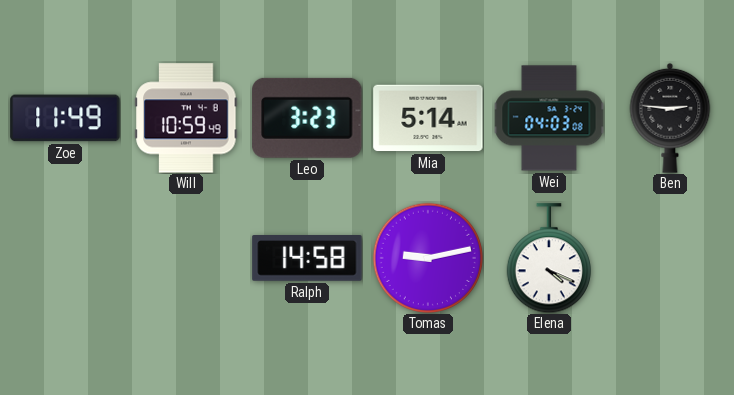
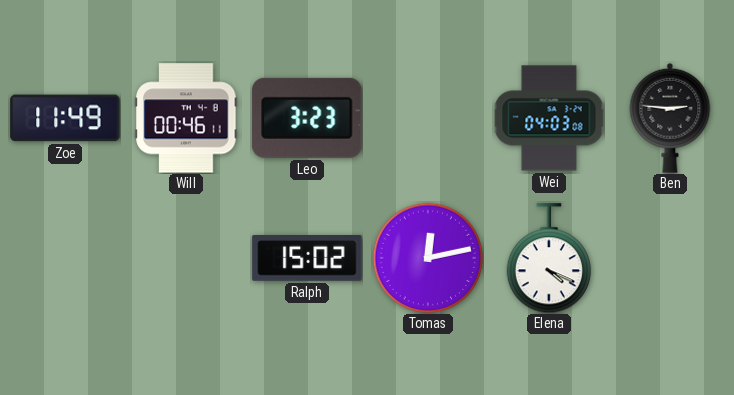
Will: 10:59 -> 00:46
Mia: 5:14 -> none
Ralph: 14:58 -> 15:02
Tomas: 9:13 -> 12:13
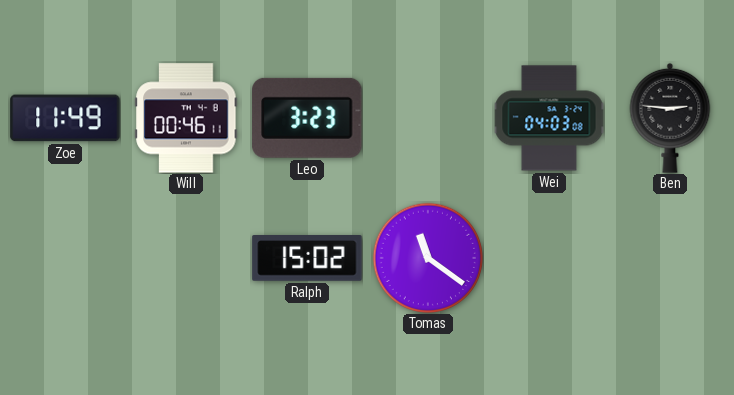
Tomas: 12:13 -> 11:21
Elena: 4:19 -> none
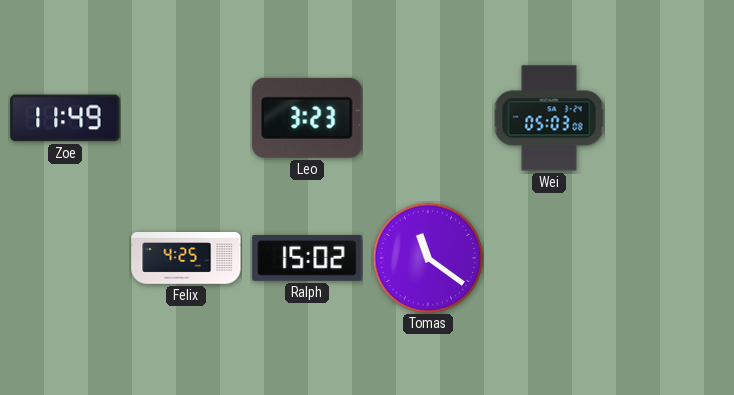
Will: 00:46 -> none
Wei: 04:03 -> 05:03
Ben: 2:46 -> none
Felix: none -> 4:25
